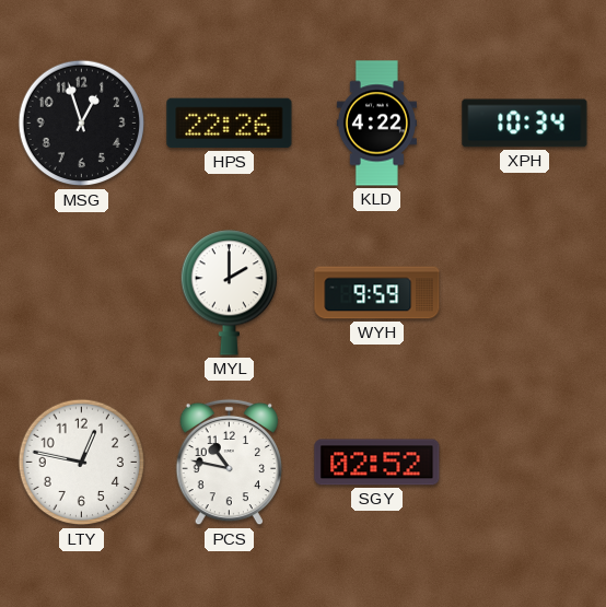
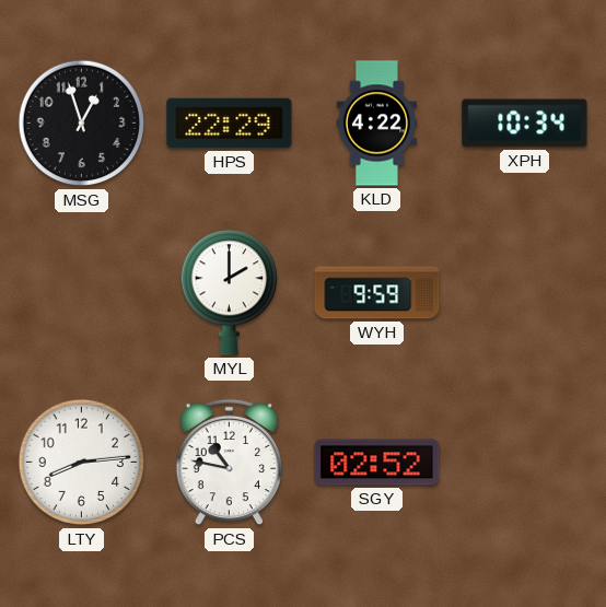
HPS: 22:26 -> 22:29
LTY: 12:47 -> 8:14
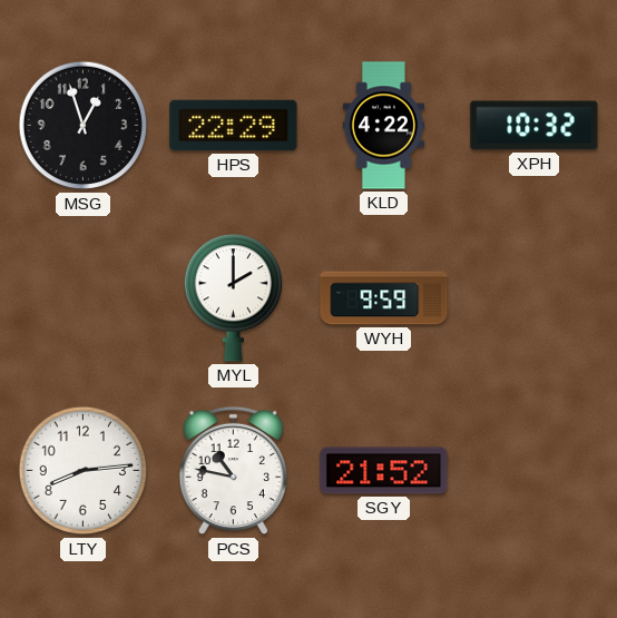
XPH: 10:34 -> 10:32
SGY: 02:52 -> 21:52
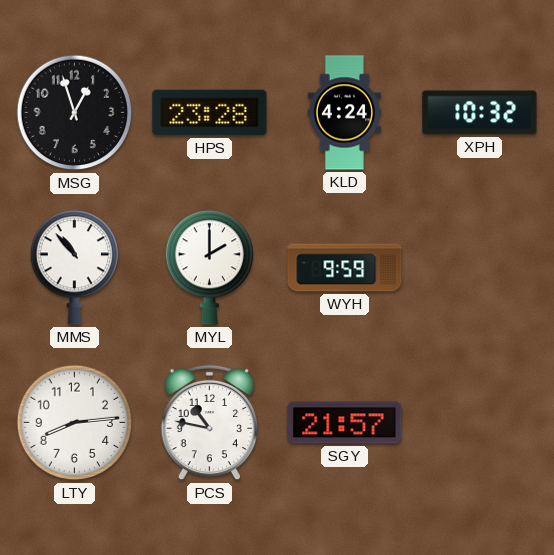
HPS: 22:29 -> 23:28
KLD: 4:22 -> 4:24
MMS: none -> 10:53
SGY: 21:52 -> 21:57
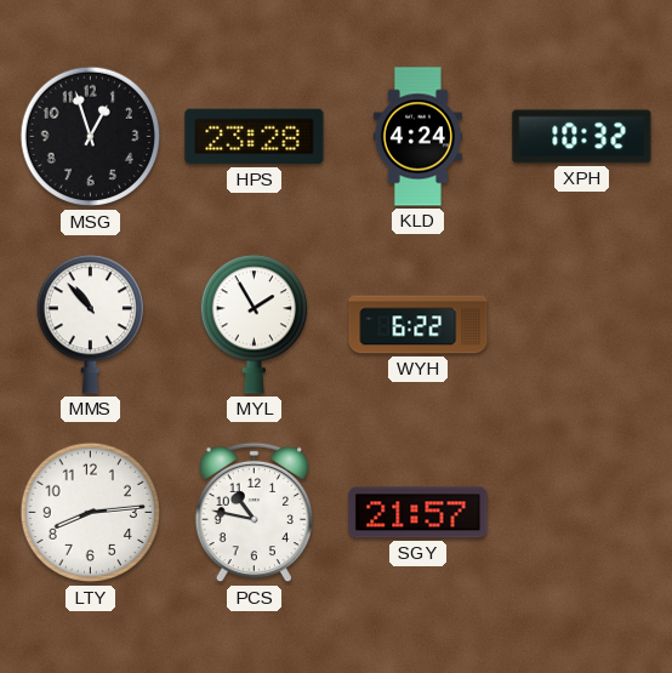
MYL: 2:00 -> 1:55
WYH: 9:59 -> 6:22
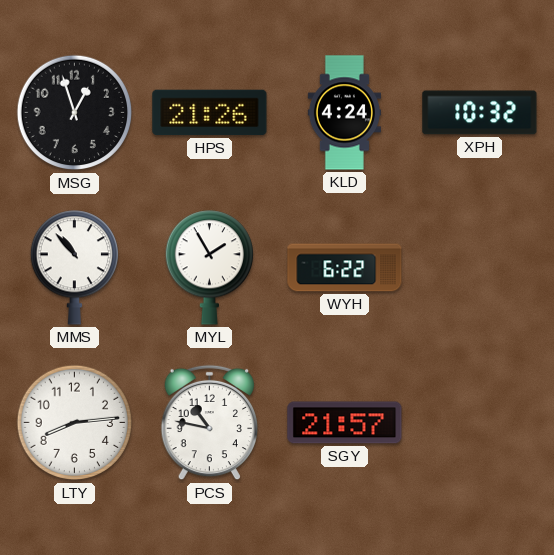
HPS: 23:28 -> 21:26
